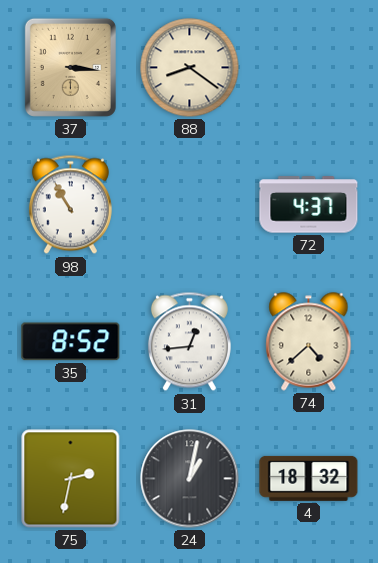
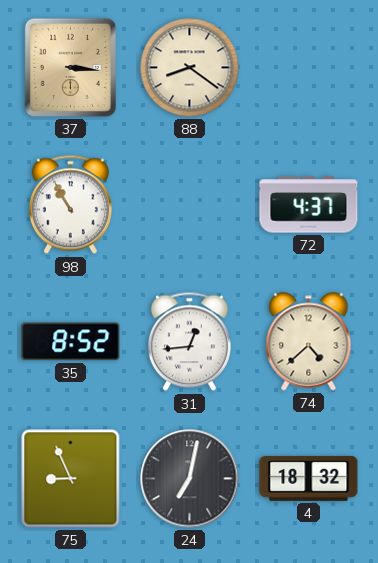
75: 2:32 -> 8:56
24: 1:02 -> 7:02
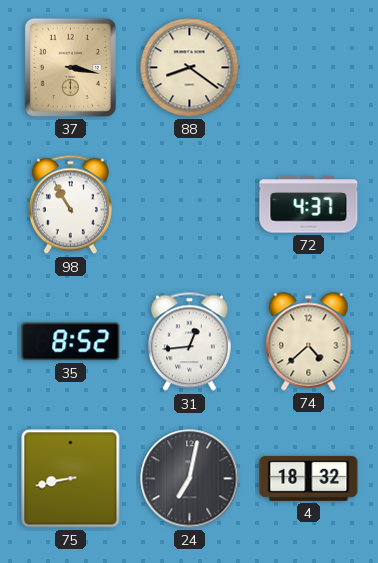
37: 3:16 -> 3:17
75: 8:56 -> 8:43
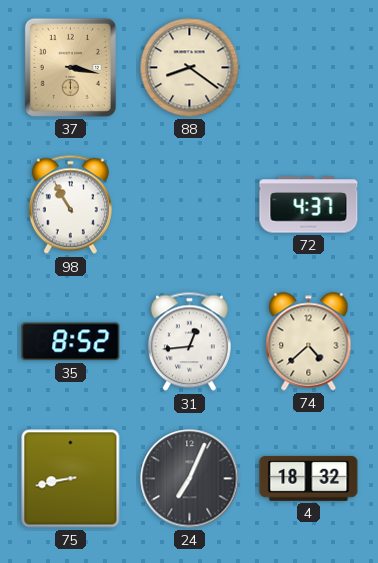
24: 7:02 -> 7:04
